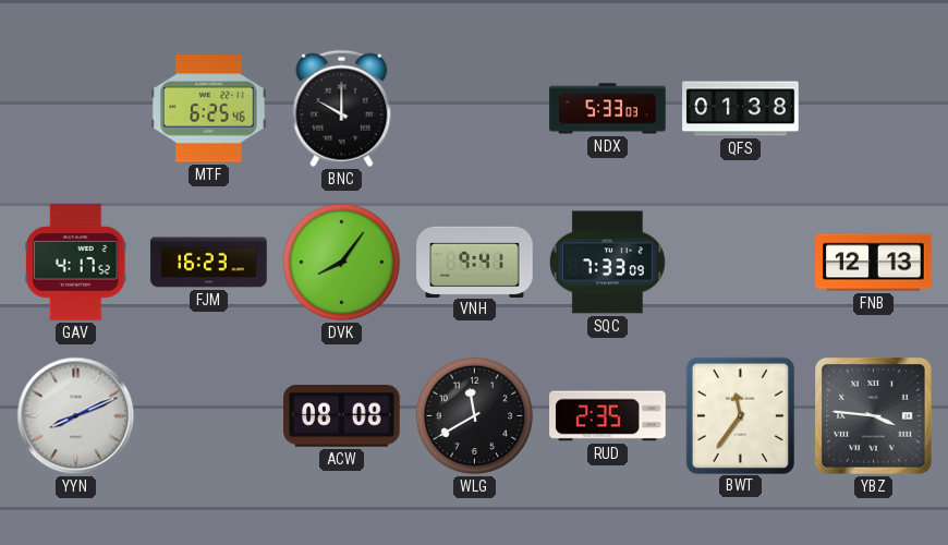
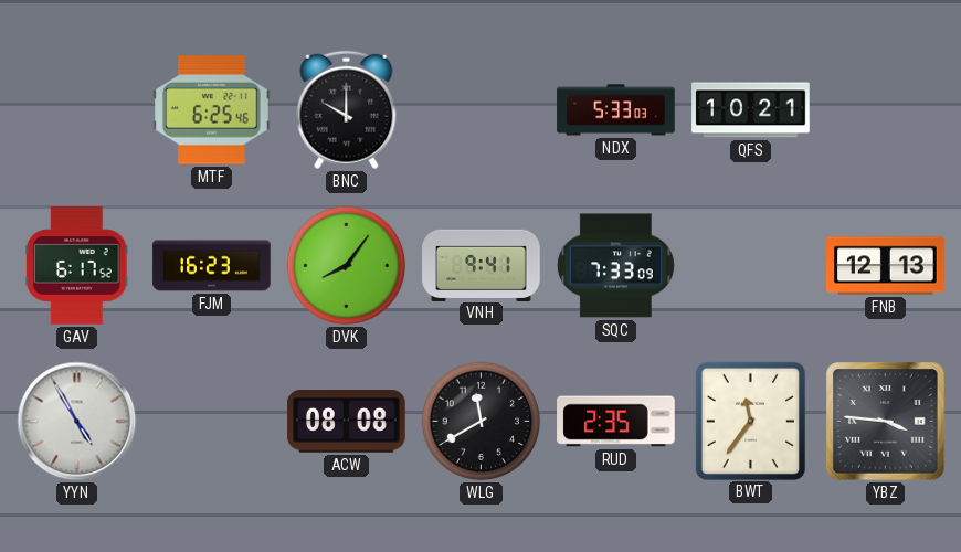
QFS: 01:38 -> 10:21
GAV: 4:17 -> 6:17
YYN: 8:11 -> 4:55
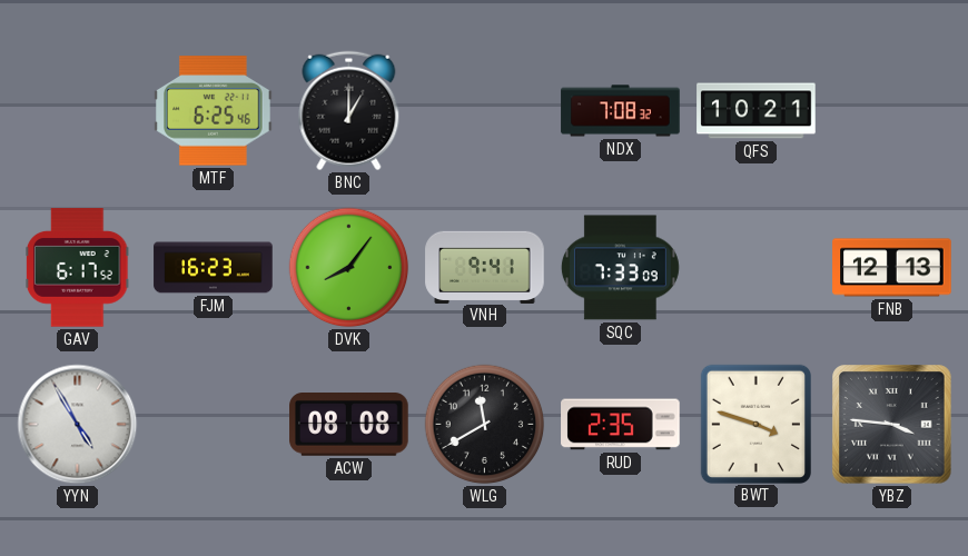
BNC: 10:00 -> 1:00
NDX: 5:33 -> 7:08
BWT: 11:36 -> 3:48
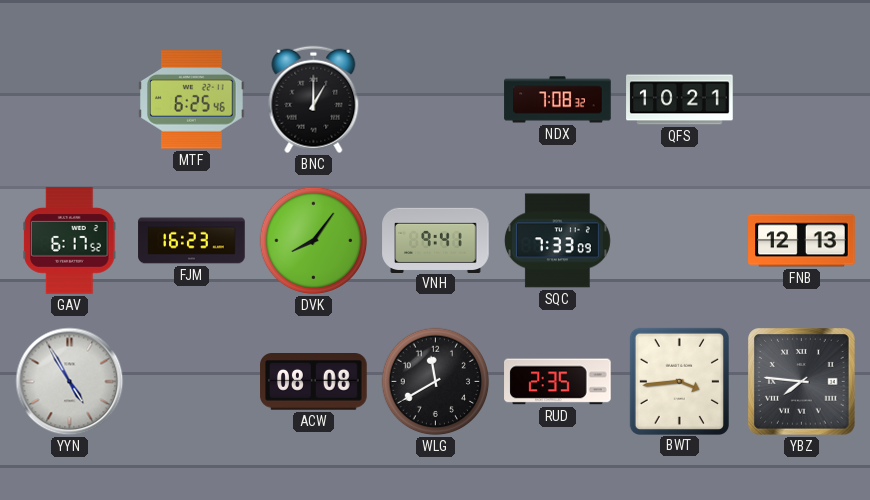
BWT: 3:48 -> 3:44
YBZ: 3:46 -> 7:46
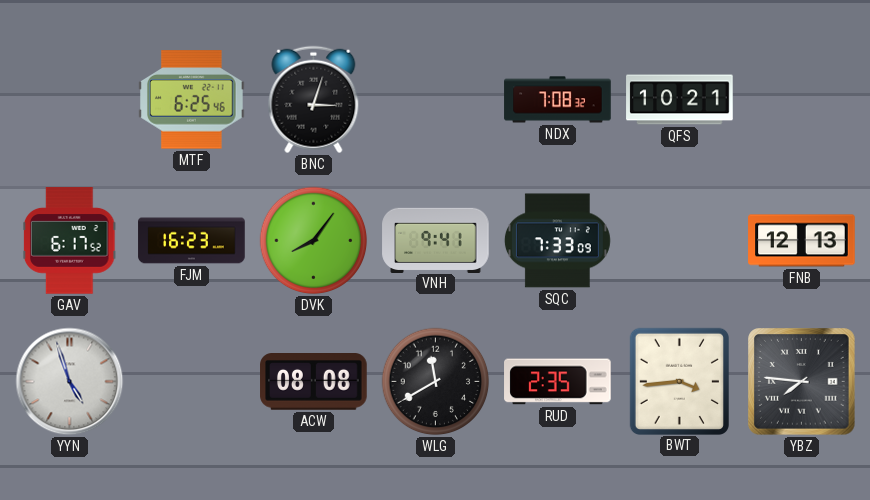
BNC: 1:00 -> 3:03
YYN: 4:55 -> 4:57
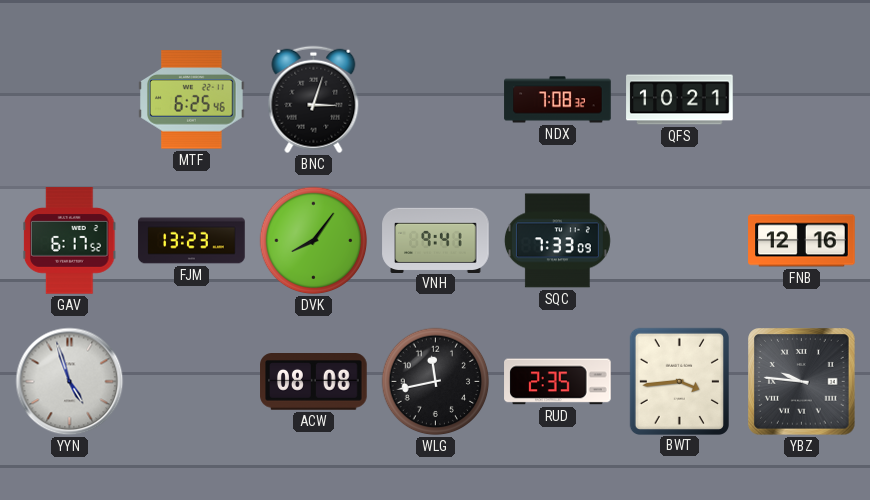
FJM: 16:23 -> 13:23
FNB: 12:13 -> 12:16
WLG: 11:40 -> 11:43
YBZ: 7:46 -> 9:46
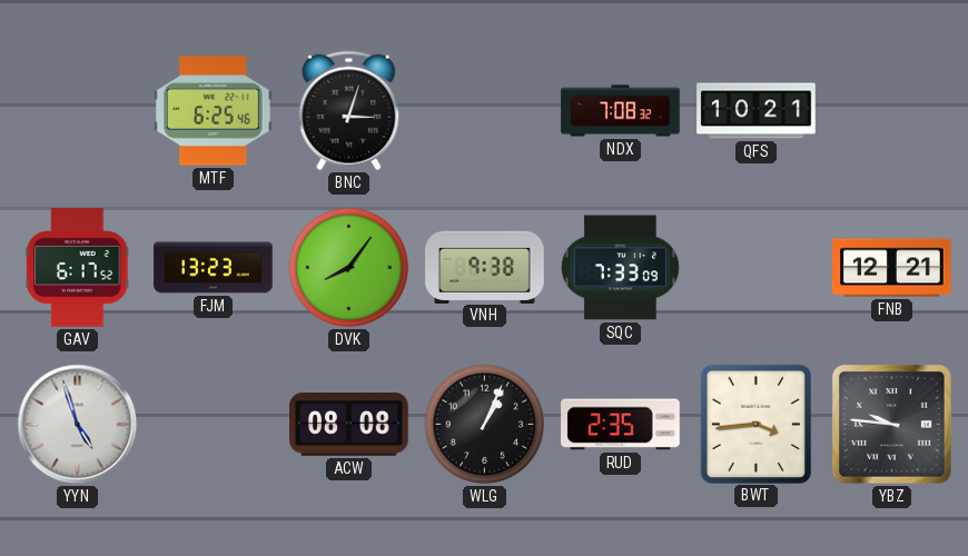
VNH: 9:41 -> 9:38
FNB: 12:16 -> 12:21
WLG: 11:43 -> 1:04
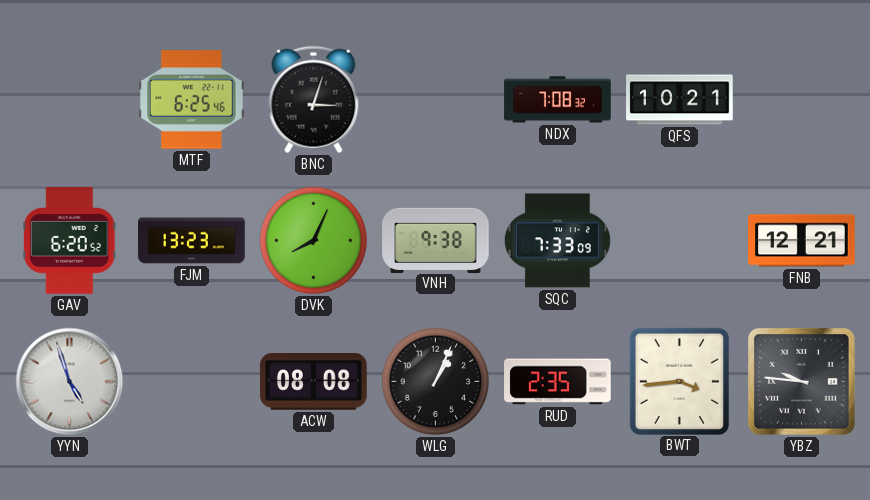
GAV: 6:17 -> 6:20
DVK: 8:06 -> 8:04
